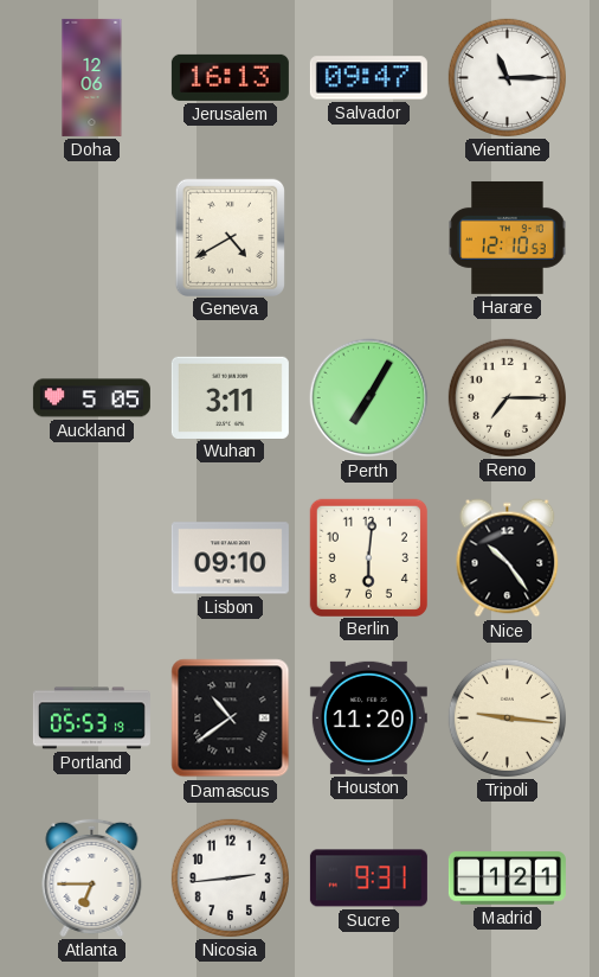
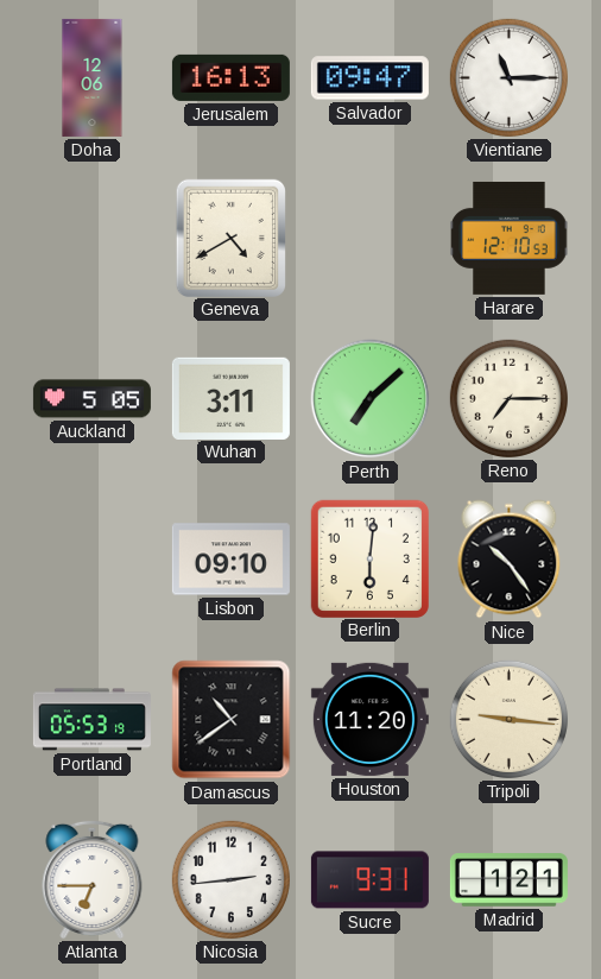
Perth: 7:05 -> 7:08
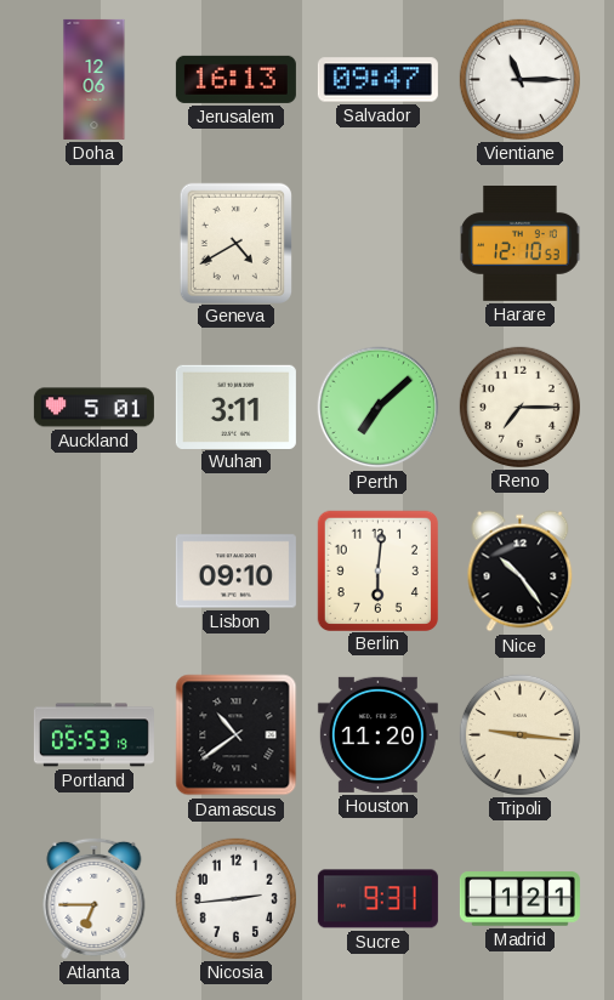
Auckland: 5:05 -> 5:01
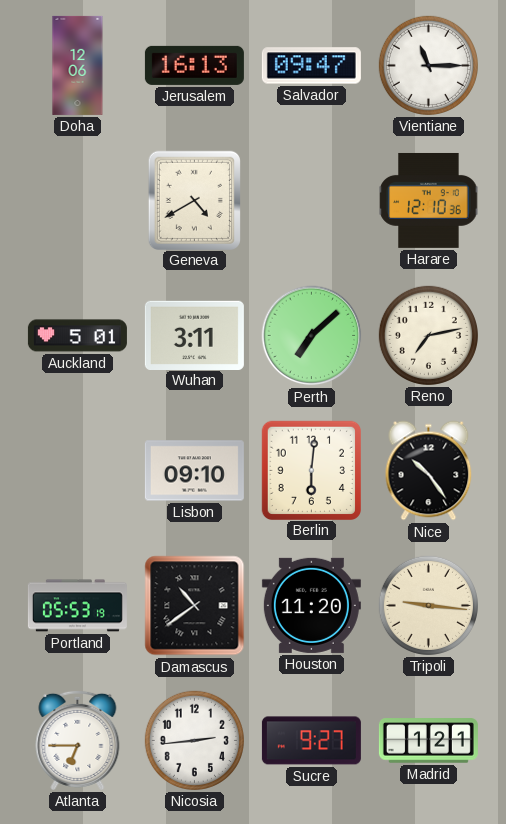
Harare: 12:10:53 -> 12:10:36
Reno: 7:15 -> 7:13
Sucre: 9:31 -> 9:27
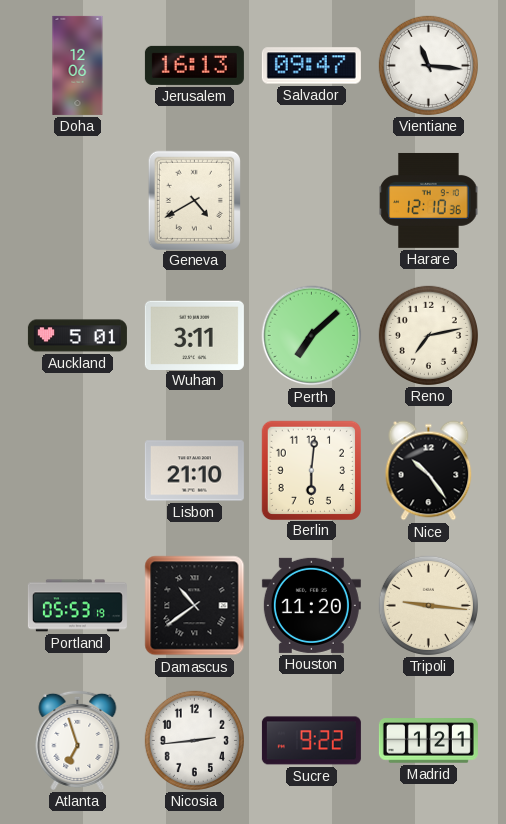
Vientiane: 11:15 -> 11:16
Lisbon: 09:10 -> 21:10
Atlanta: 6:45 -> 6:57
Sucre: 9:27 -> 9:22
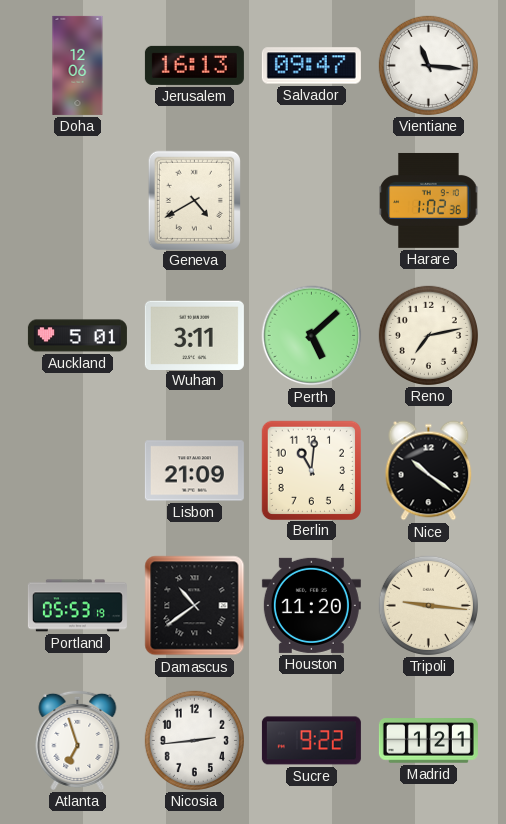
Harare: 12:10 -> 1:02
Perth: 7:08 -> 5:08
Lisbon: 21:10 -> 21:09
Berlin: 6:01 -> 11:01
Nice: 10:24 -> 10:21
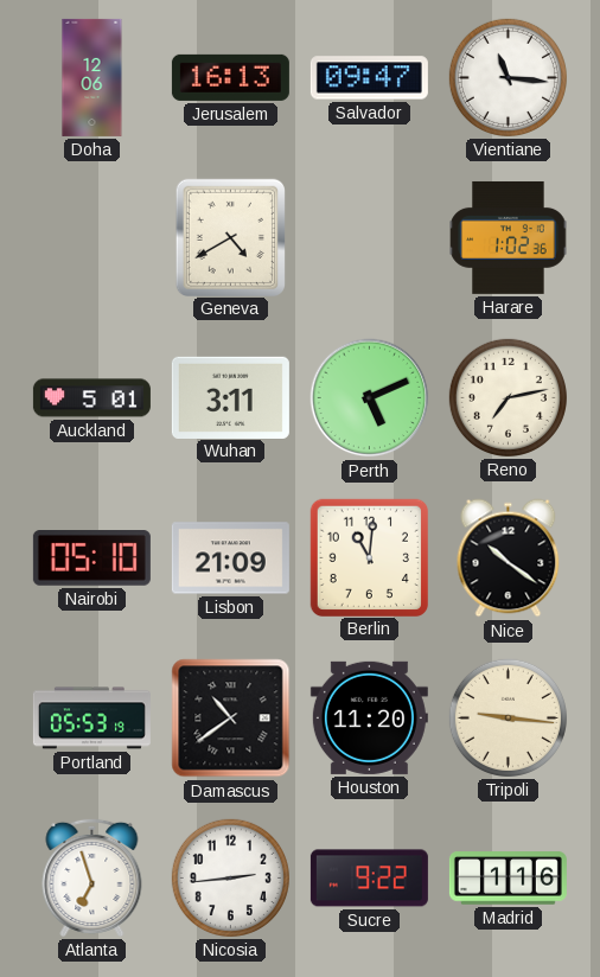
Perth: 5:08 -> 5:11
Nairobi: none -> 05:10
Madrid: 1:21 -> 1:16
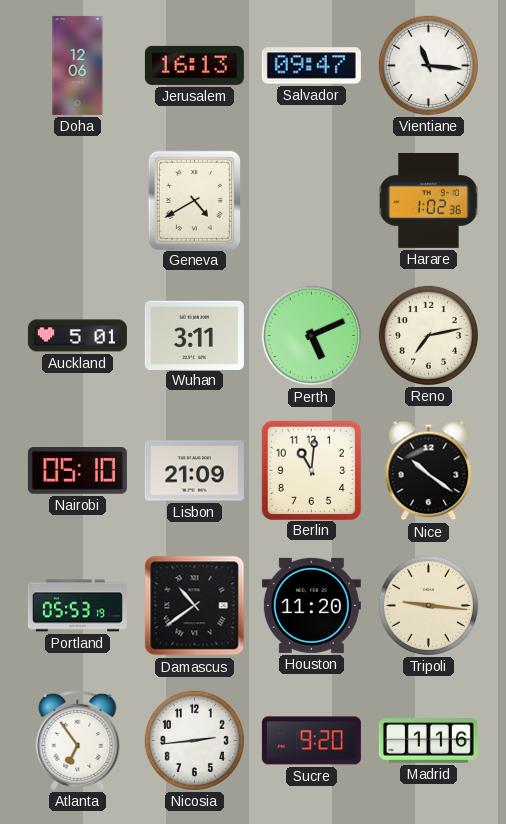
Atlanta: 6:57 -> 6:54
Sucre: 9:22 -> 9:20
